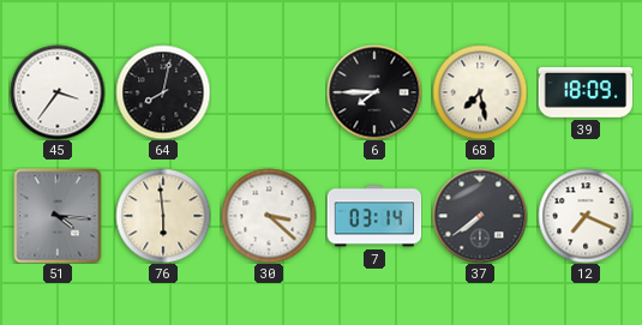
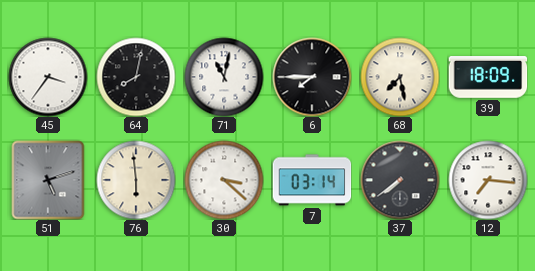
71: none -> 11:02
51: 4:16 -> 5:12
12: 7:19 -> 7:16
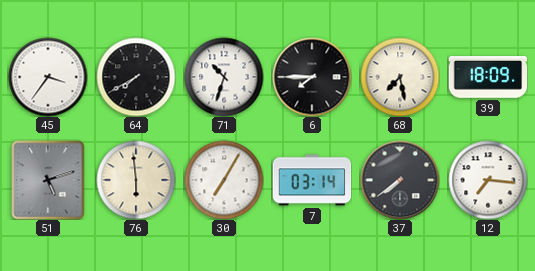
64: 8:02 -> 7:40
71: 11:02 -> 10:33
30: 3:22 -> 7:05
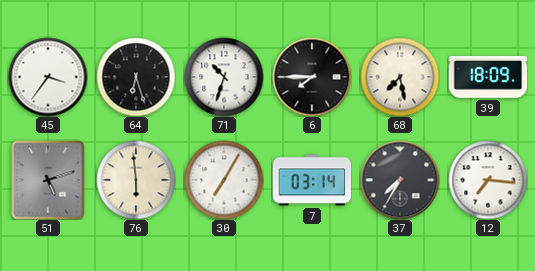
64: 7:40 -> 6:27
37: 7:39 -> 7:35
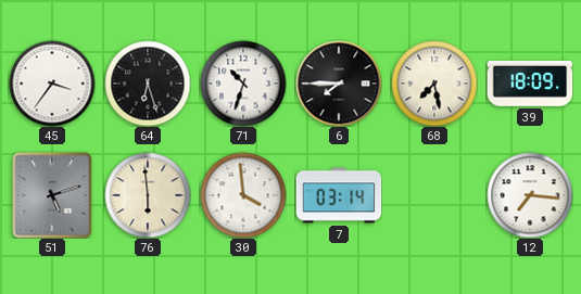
30: 7:05 -> 3:59
37: 7:35 -> none
